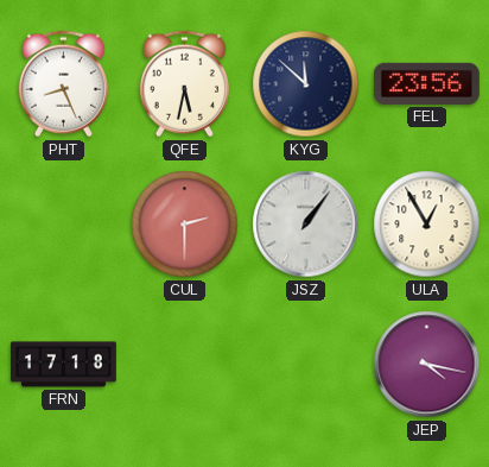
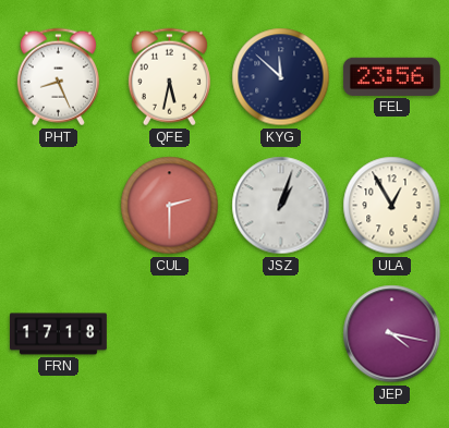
JSZ: 1:06 -> 1:03
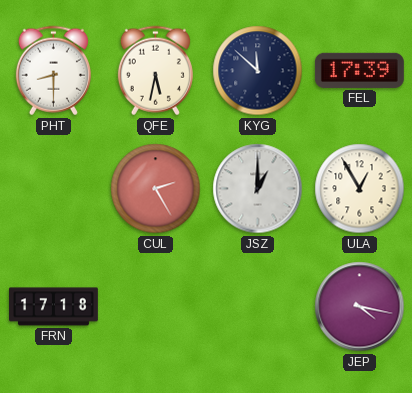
PHT: 8:26 -> 8:30
FEL: 23:56 -> 17:39
CUL: 2:30 -> 2:25
JSZ: 1:03 -> 1:00
